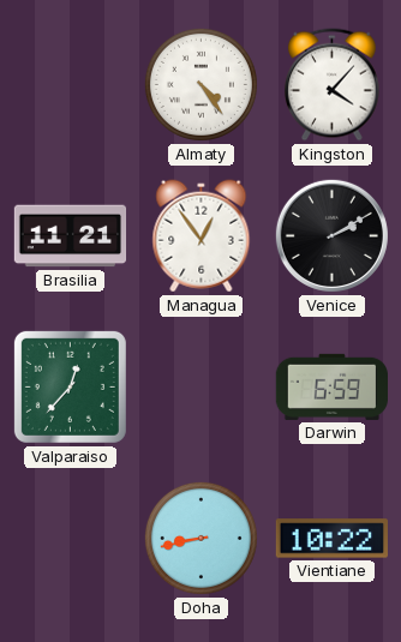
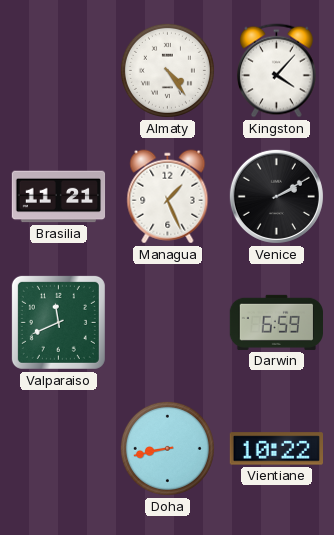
Managua: 12:54 -> 1:26
Valparaiso: 12:37 -> 11:41
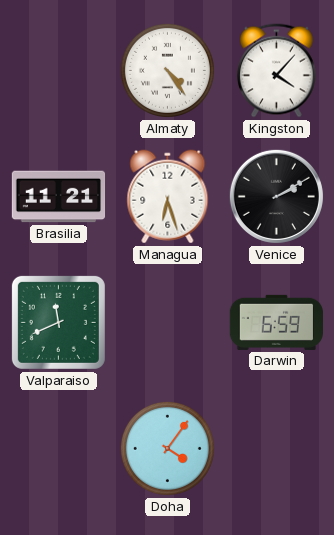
Managua: 1:26 -> 6:27
Doha: 8:43 -> 4:06
Vientiane: 10:22 -> none
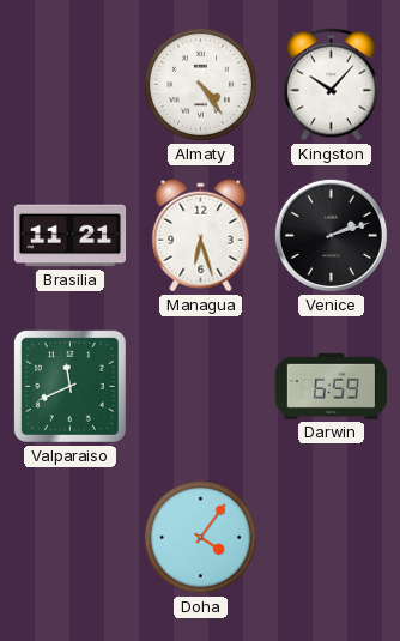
Kingston: 4:07 -> 10:07
Venice: 2:10 -> 2:12
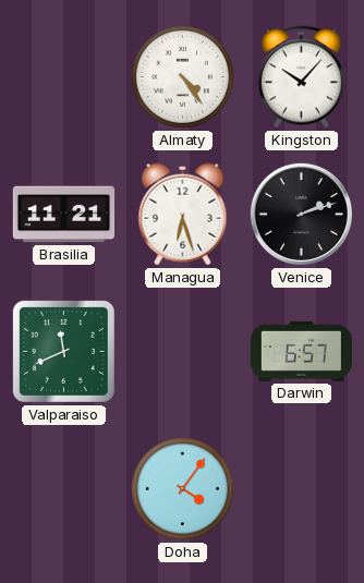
Darwin: 6:59 -> 6:57
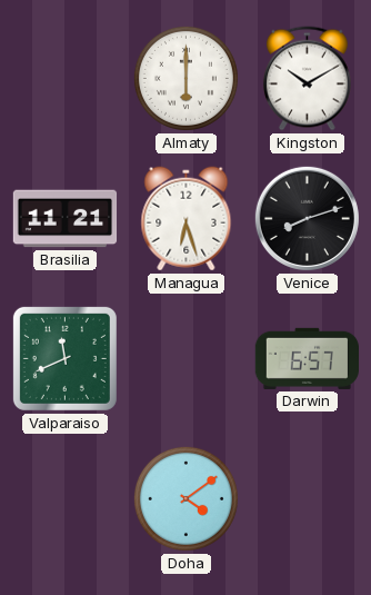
Almaty: 4:24 -> 6:00
Kingston: 10:07 -> 10:10
Venice: 2:12 -> 8:12
Doha: 4:06 -> 4:09
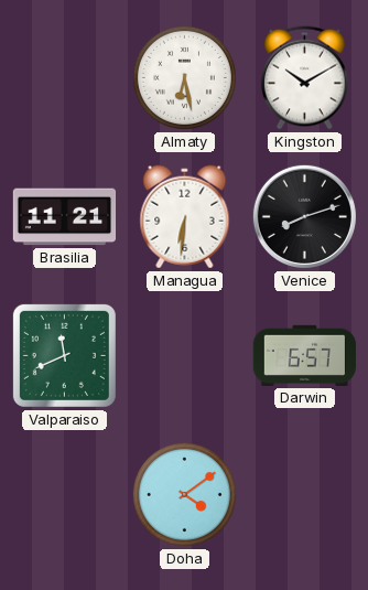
Almaty: 6:00 -> 6:28
Managua: 6:27 -> 6:31
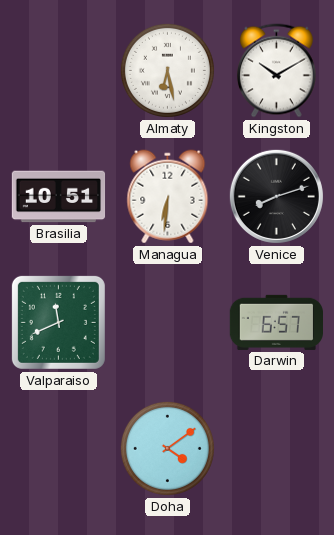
Brasilia: 11:21 -> 10:51
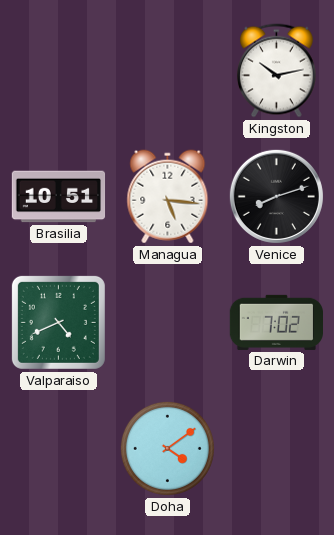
Almaty: 6:28 -> none
Kingston: 10:10 -> 10:13
Managua: 6:31 -> 5:16
Valparaiso: 11:41 -> 4:41
Darwin: 6:57 -> 7:02
